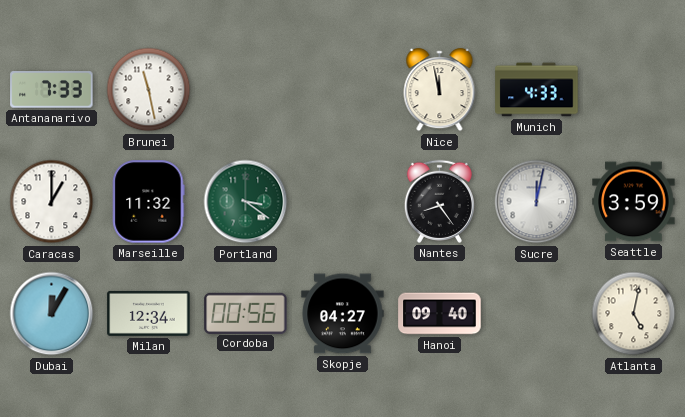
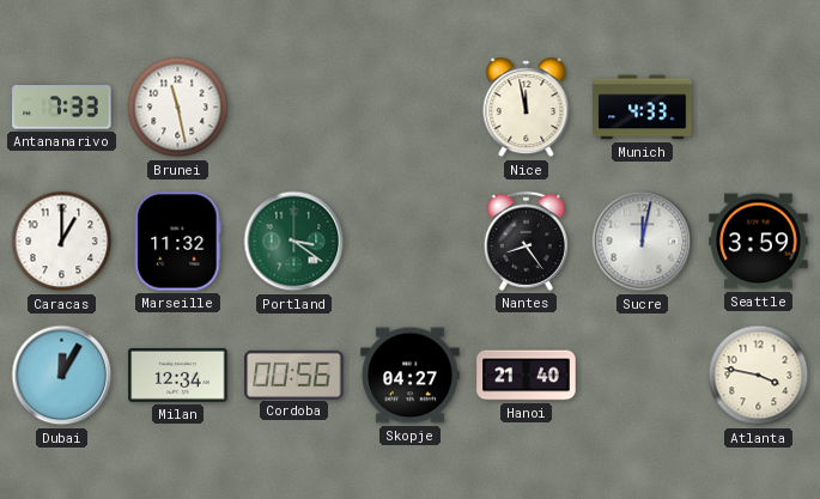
Hanoi: 09:40 -> 21:40
Atlanta: 5:02 -> 3:47
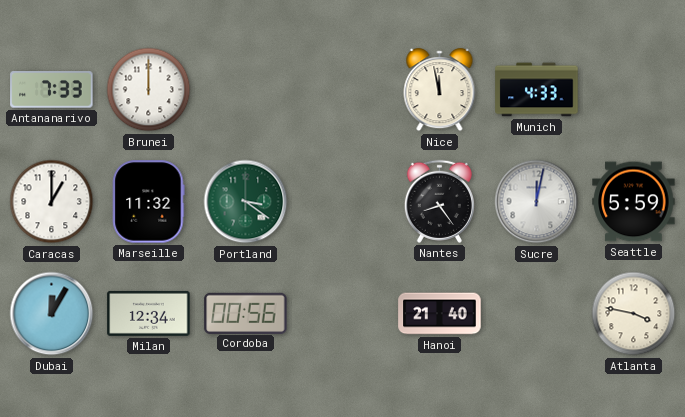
Brunei: 11:28 -> 12:00
Seattle: 3:59 -> 5:59
Skopje: 04:27 -> none
